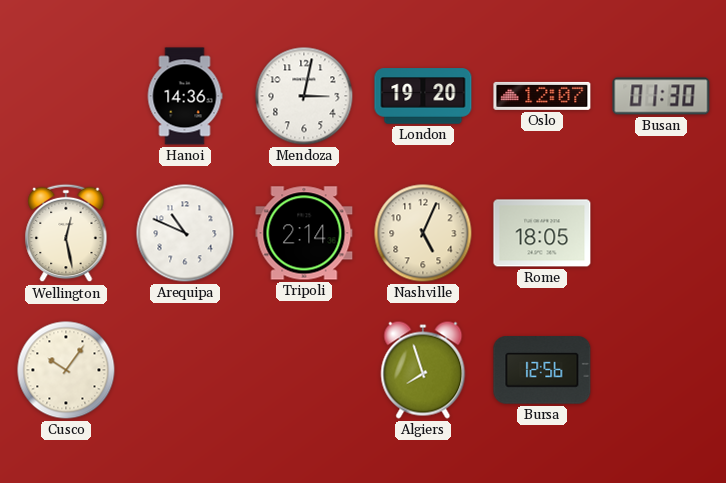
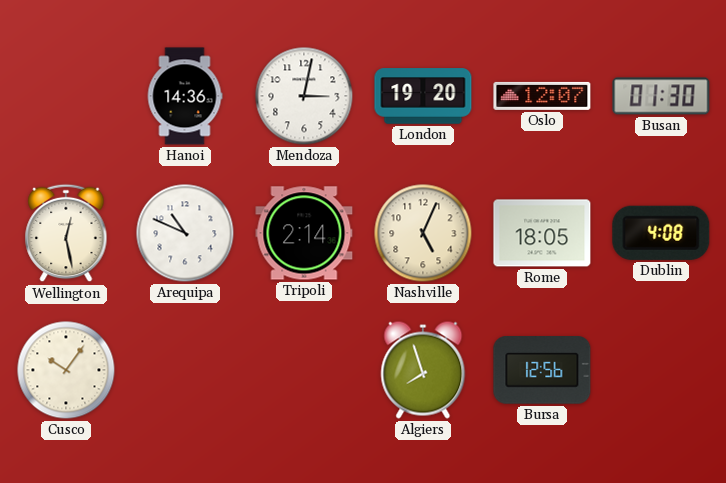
Dublin: none -> 4:08
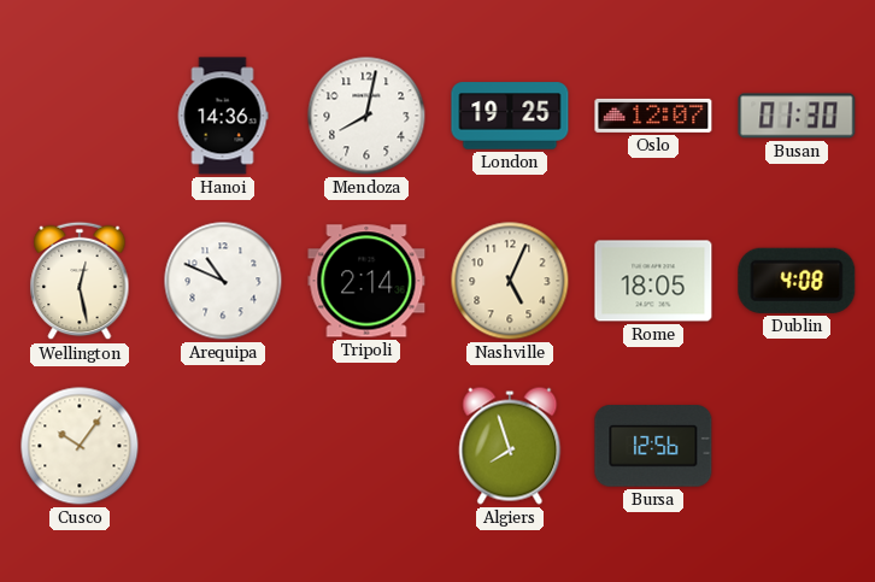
Mendoza: 3:02 -> 8:02
London: 19:20 -> 19:25
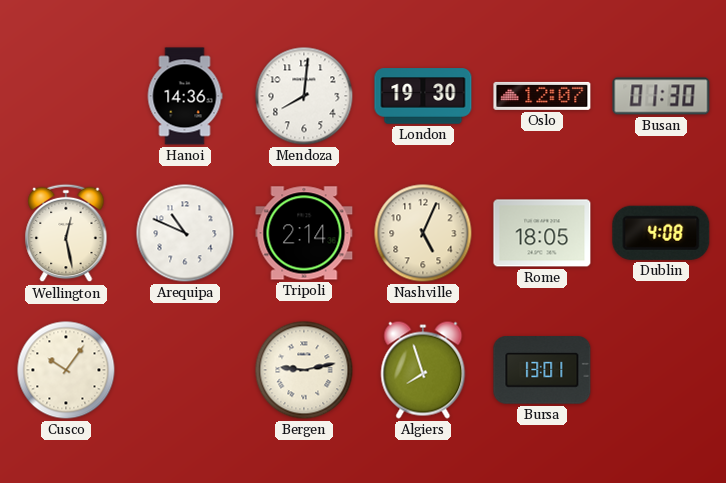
Mendoza: 8:02 -> 8:01
London: 19:25 -> 19:30
Bergen: none -> 9:13
Bursa: 12:56 -> 13:01
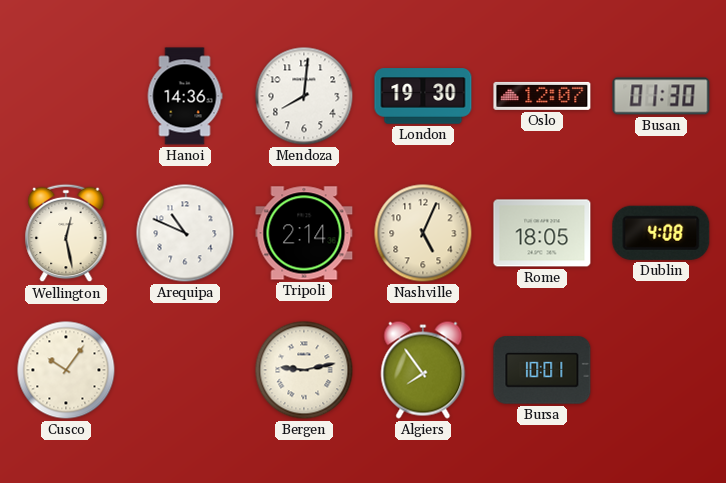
Algiers: 7:57 -> 7:54
Bursa: 13:01 -> 10:01
